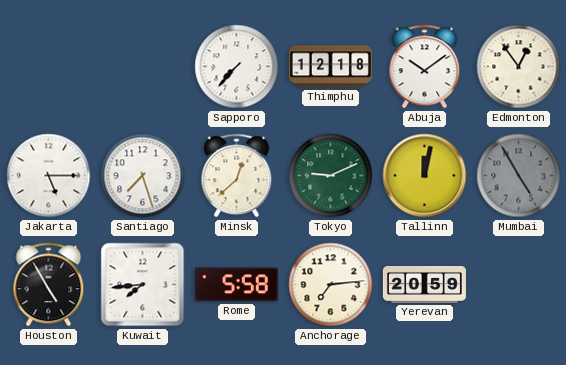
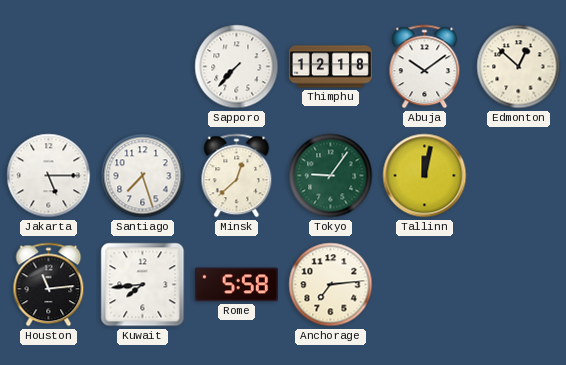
Edmonton: 12:54 -> 12:52
Tokyo: 9:11 -> 9:06
Mumbai: 4:55 -> none
Houston: 4:55 -> 11:14
Yerevan: 20:59 -> none
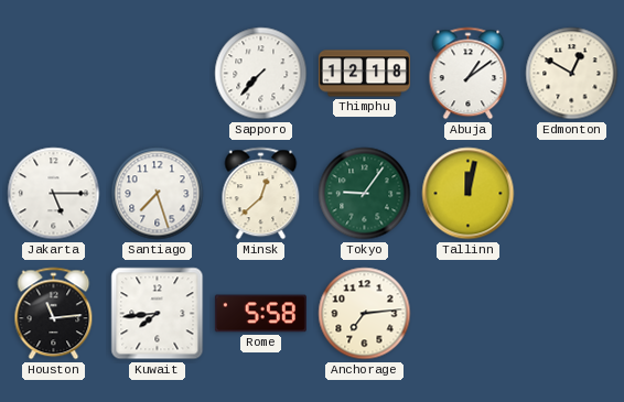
Abuja: 10:09 -> 1:09
Edmonton: 12:52 -> 12:50
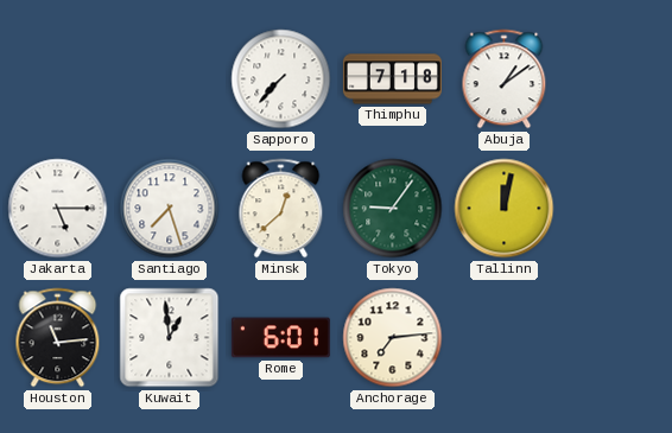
Thimphu: 12:18 -> 7:18
Edmonton: 12:50 -> none
Kuwait: 7:44 -> 12:59
Rome: 5:58 -> 6:01
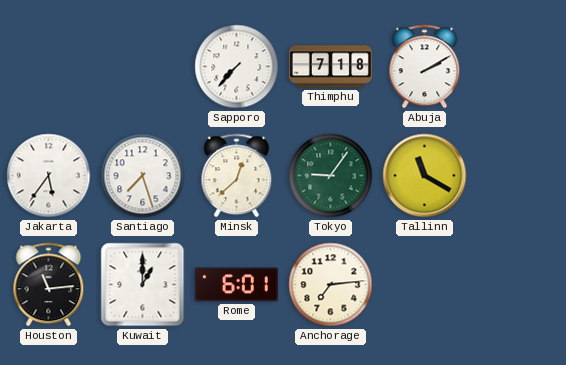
Abuja: 1:09 -> 2:10
Jakarta: 5:15 -> 5:36
Tallinn: 12:02 -> 11:20
Kuwait: 12:59 -> 1:00
